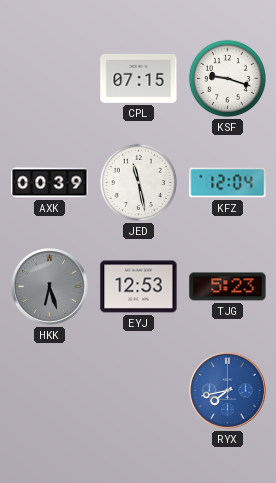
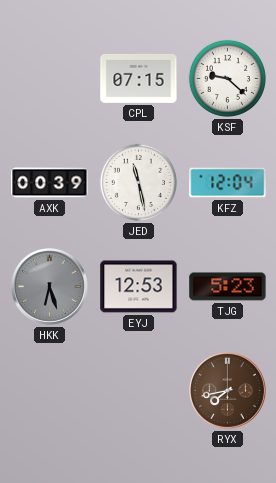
KSF: 9:18 -> 9:22
RYX dial: blue -> brown
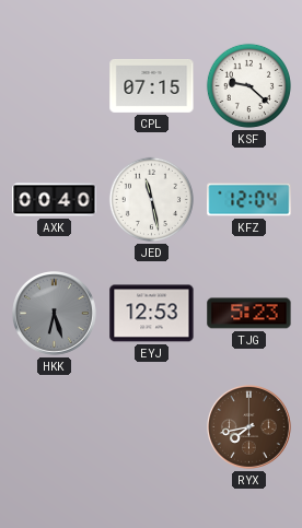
AXK: 00:39 -> 00:40
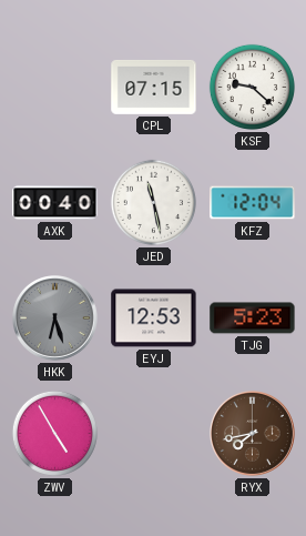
ZWV: none -> 4:55
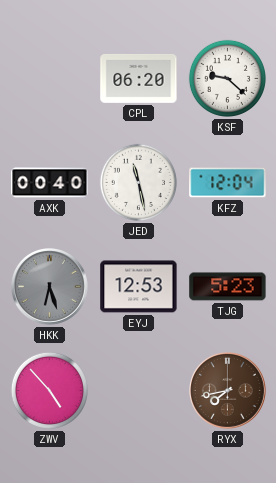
CPL: 07:15 -> 06:20
ZWV: 4:55 -> 4:53
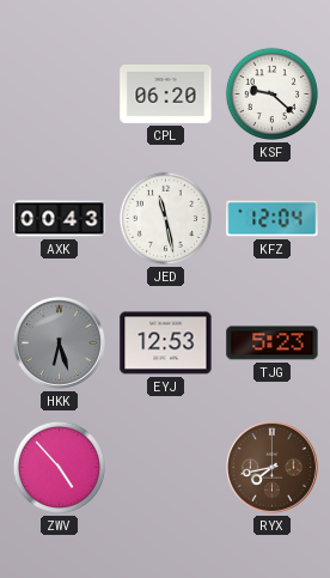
AXK: 00:40 -> 00:43
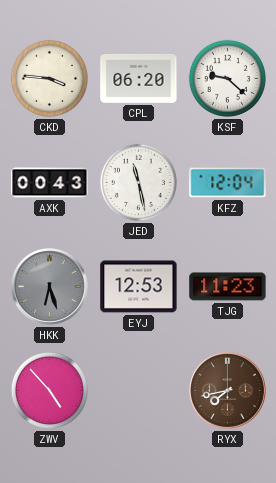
CKD: none -> 3:46
TJG: 5:23 -> 11:23
